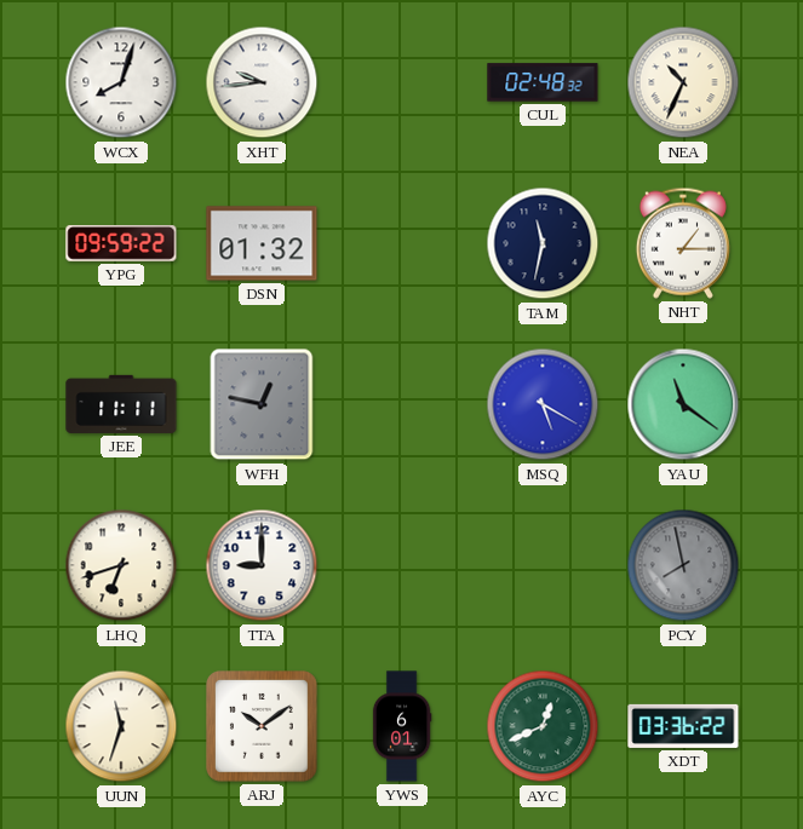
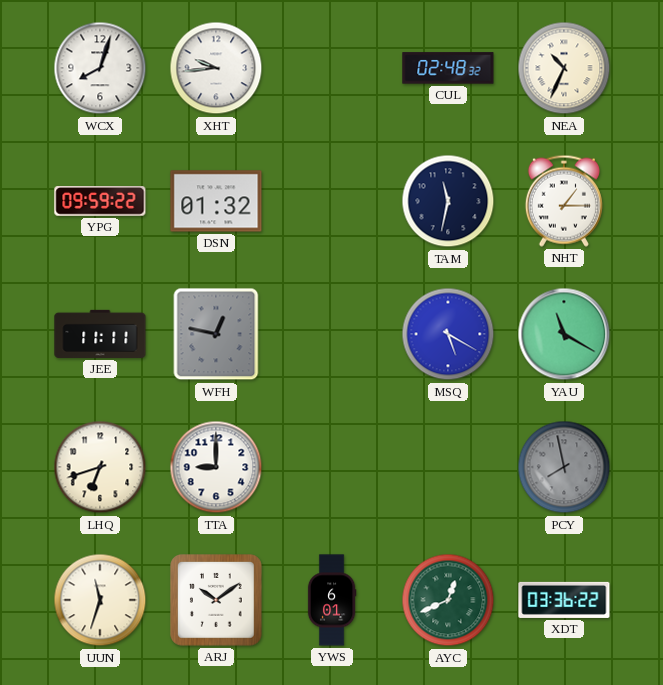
YAU: 11:21 -> 11:20
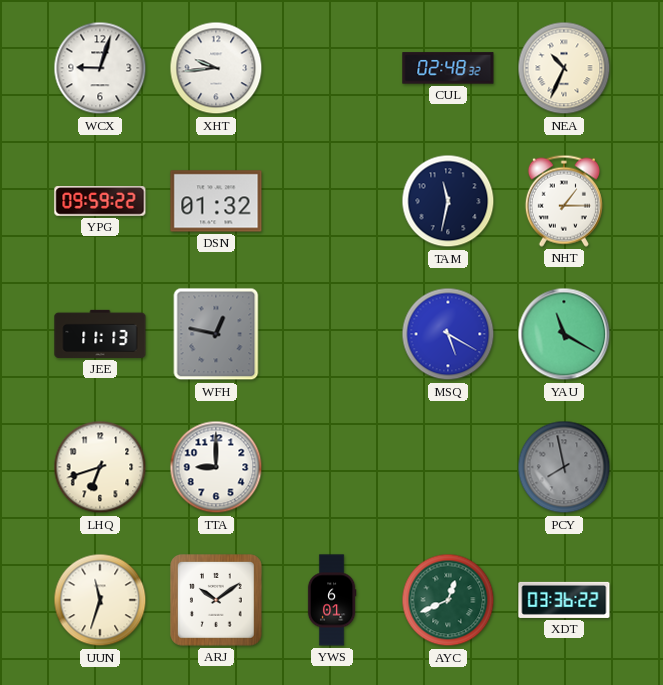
WCX: 8:03 -> 9:03
JEE: 11:11 -> 11:13
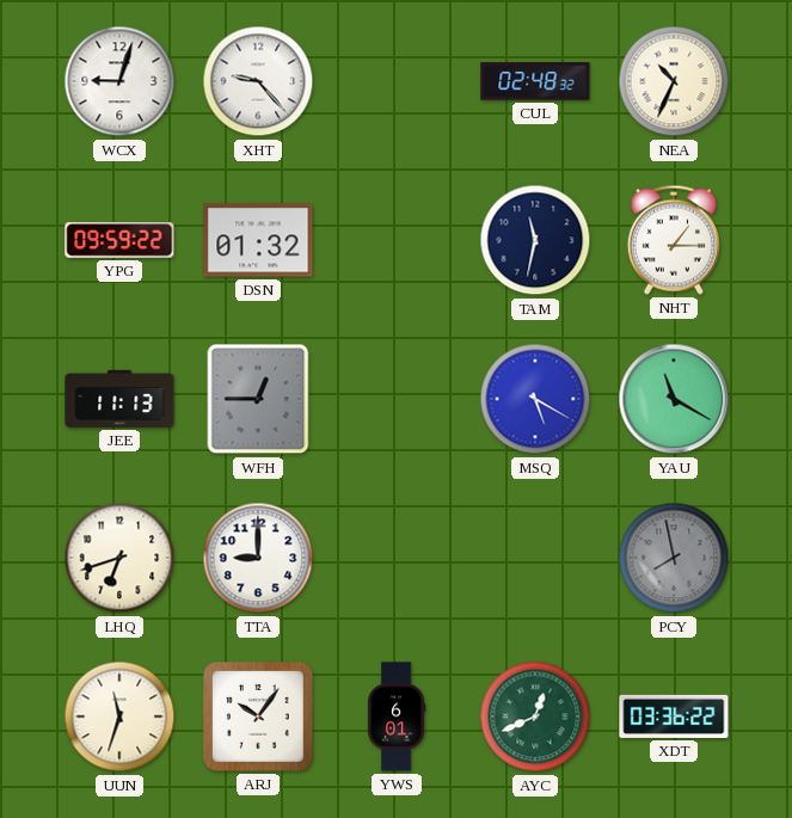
XHT: 9:44 -> 9:23
WFH: 12:47 -> 12:45
ARJ: 10:09 -> 10:06
